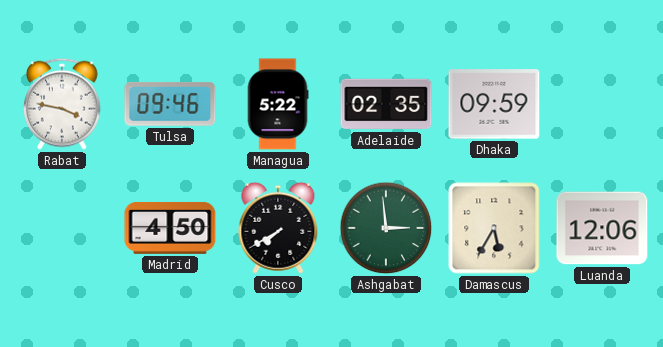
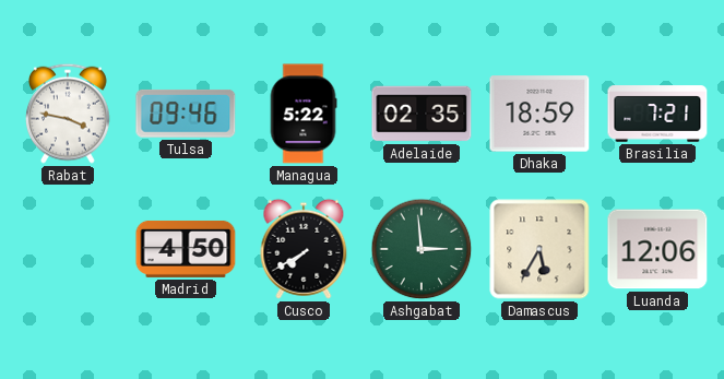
Dhaka: 09:59 -> 18:59
Brasilia: none -> 7:21
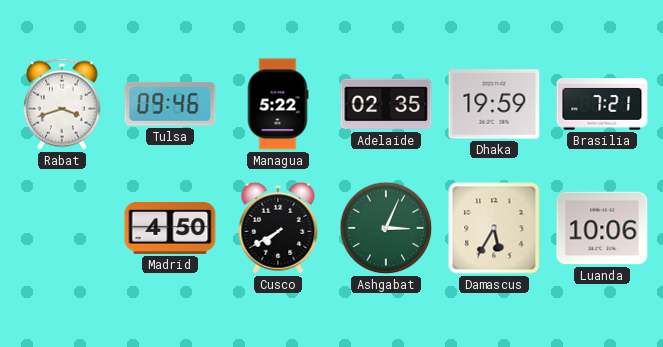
Rabat: 3:47 -> 3:42
Dhaka: 18:59 -> 19:59
Ashgabat: 2:59 -> 3:04
Luanda: 12:06 -> 10:06
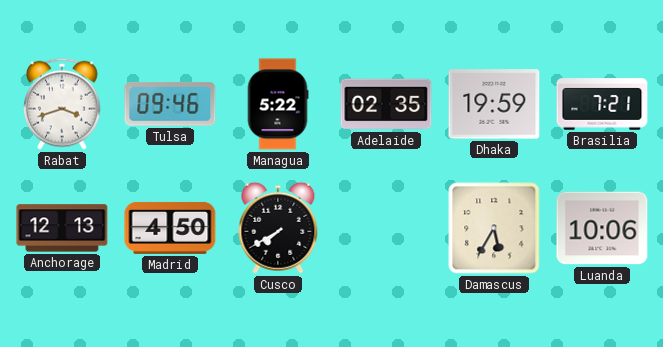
Anchorage: none -> 12:13
Ashgabat: 3:04 -> none
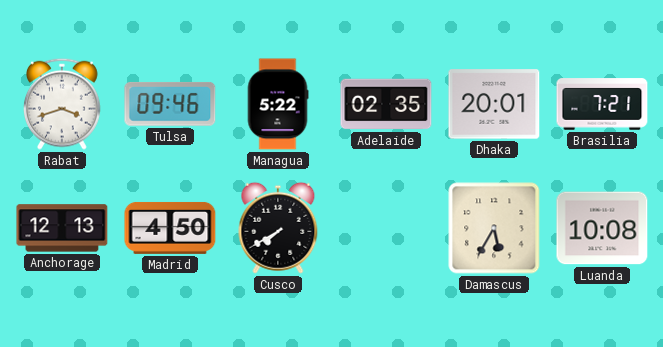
Dhaka: 19:59 -> 20:01
Luanda: 10:06 -> 10:08
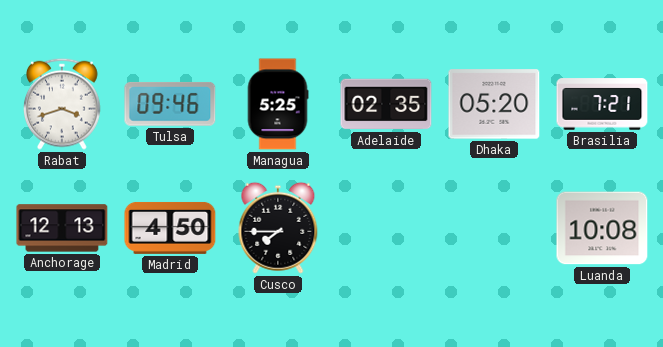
Managua: 5:22 -> 5:25
Dhaka: 20:01 -> 05:20
Cusco: 7:40 -> 7:45
Damascus: 5:35 -> none
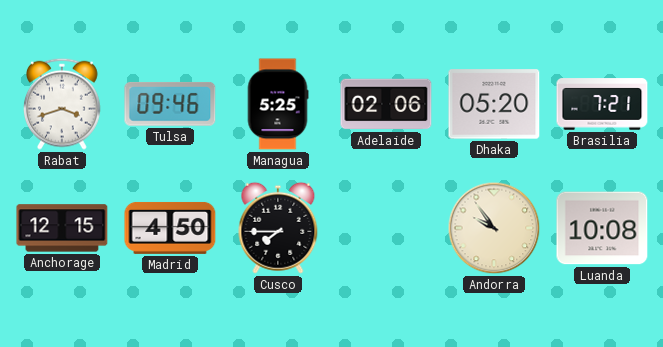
Adelaide: 02:35 -> 02:06
Anchorage: 12:13 -> 12:15
Andorra: none -> 9:54
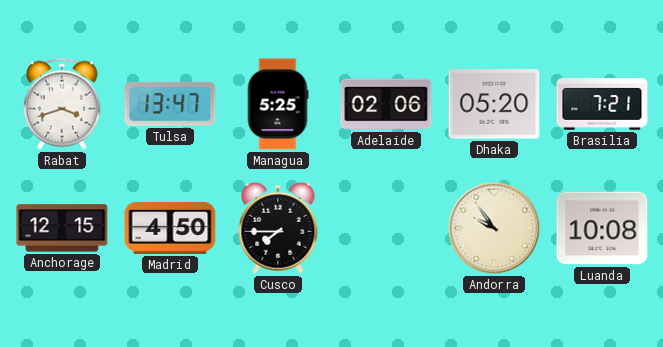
Tulsa: 09:46 -> 13:47
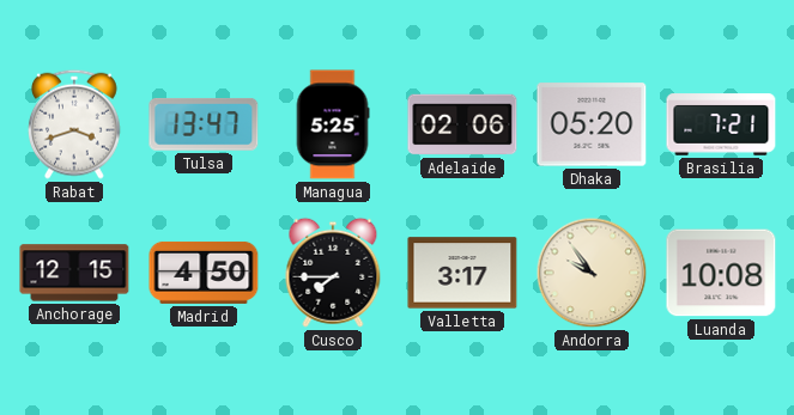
Valletta: none -> 3:17
